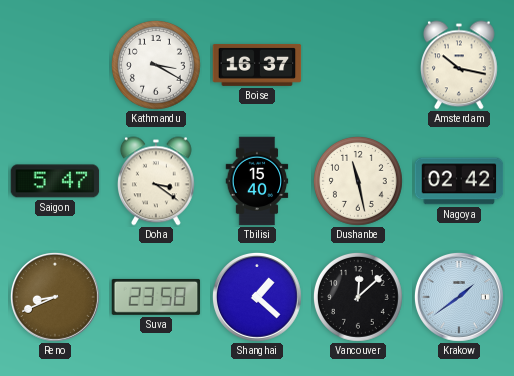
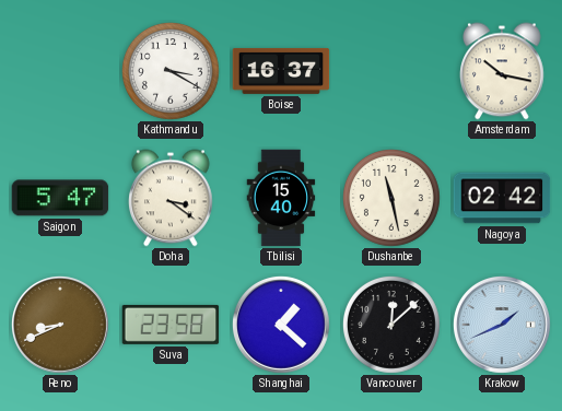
Krakow: 1:39 -> 1:41
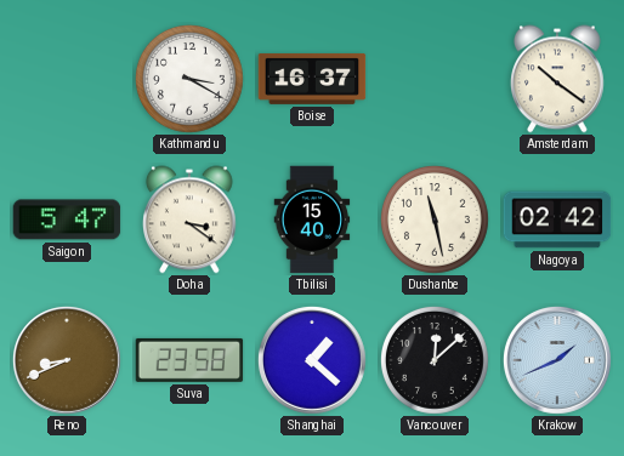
Amsterdam: 10:17 -> 10:21
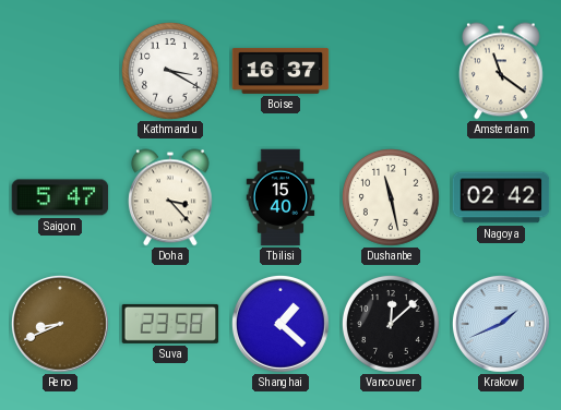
Amsterdam: 10:21 -> 11:21
Doha: 3:21 -> 3:23
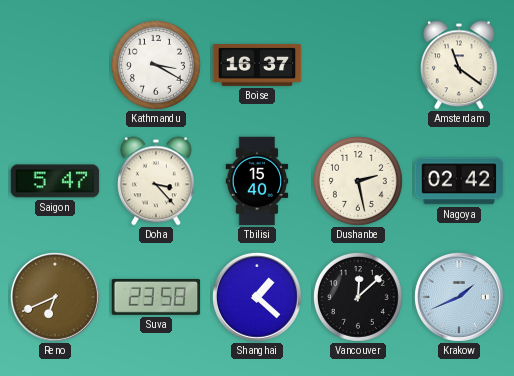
Dushanbe: 11:28 -> 2:28
Reno: 8:41 -> 6:41
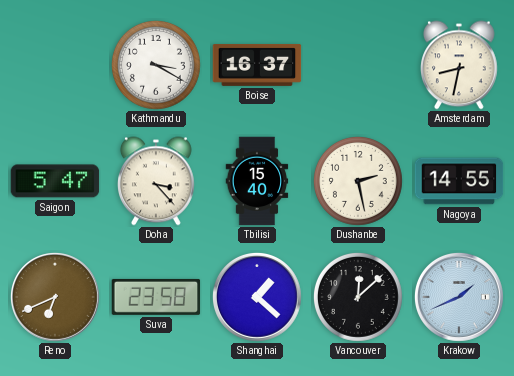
Amsterdam: 11:21 -> 8:32
Nagoya: 02:42 -> 14:55
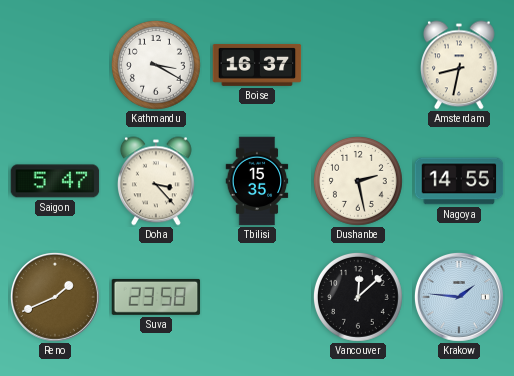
Tbilisi: 15:40 -> 15:35
Reno: 6:41 -> 1:41
Shanghai: 1:22 -> none
Krakow: 1:41 -> 1:46
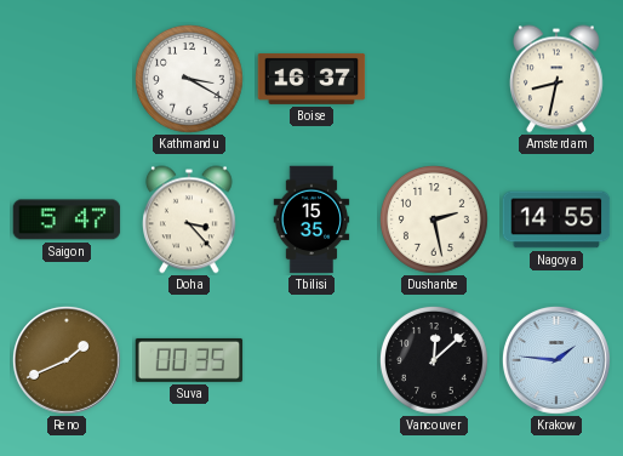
Suva: 23:58 -> 00:35
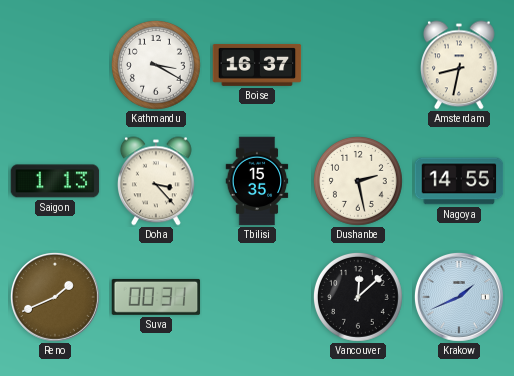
Saigon: 5:47 -> 1:13
Suva: 00:35 -> 00:31
Krakow: 1:46 -> 1:41
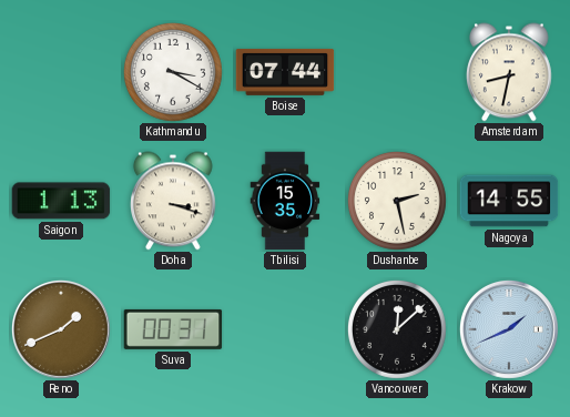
Boise: 16:37 -> 07:44
Doha: 3:23 -> 3:18
